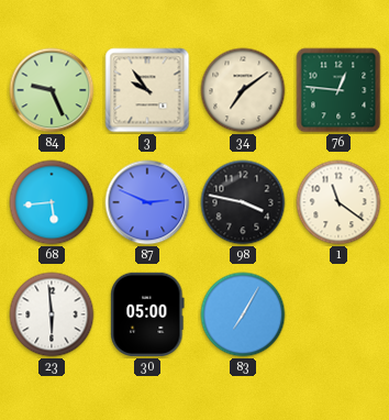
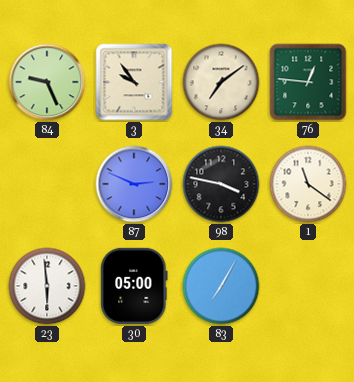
68: 5:44 -> none
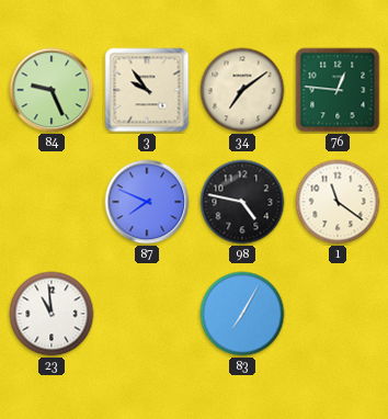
87: 2:49 -> 7:49
98: 3:47 -> 4:47
23: 5:59 -> 10:59
30: 05:00 -> none
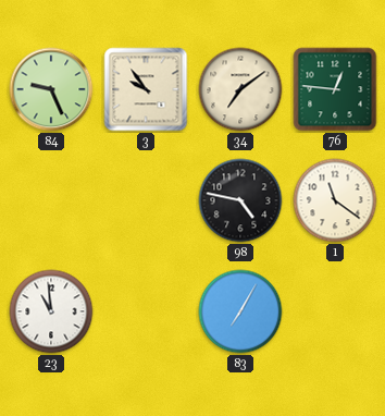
87: 7:49 -> none
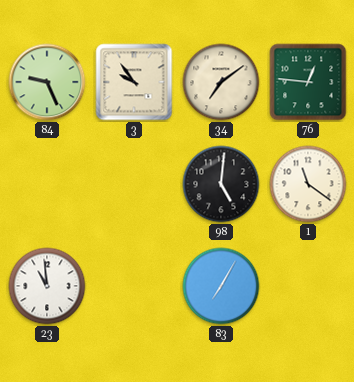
98: 4:47 -> 5:01
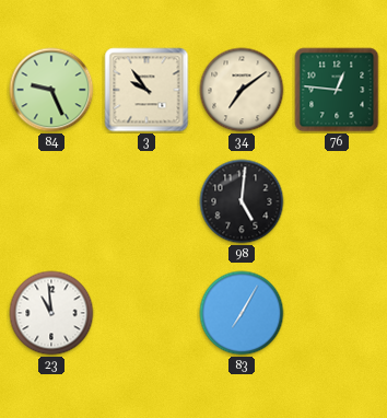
1: 11:21 -> none
